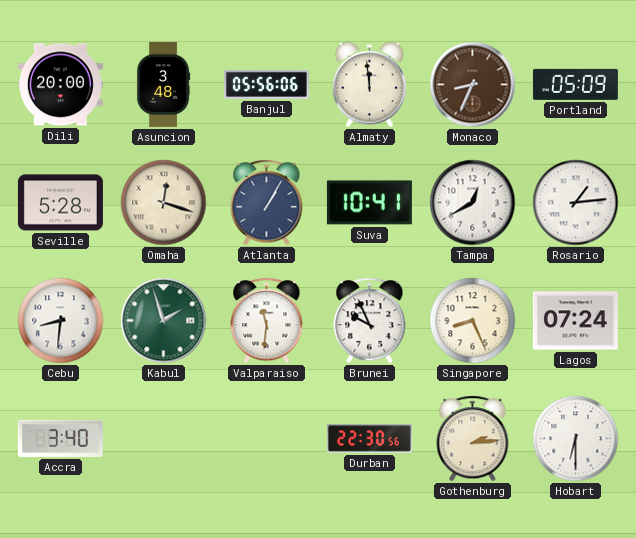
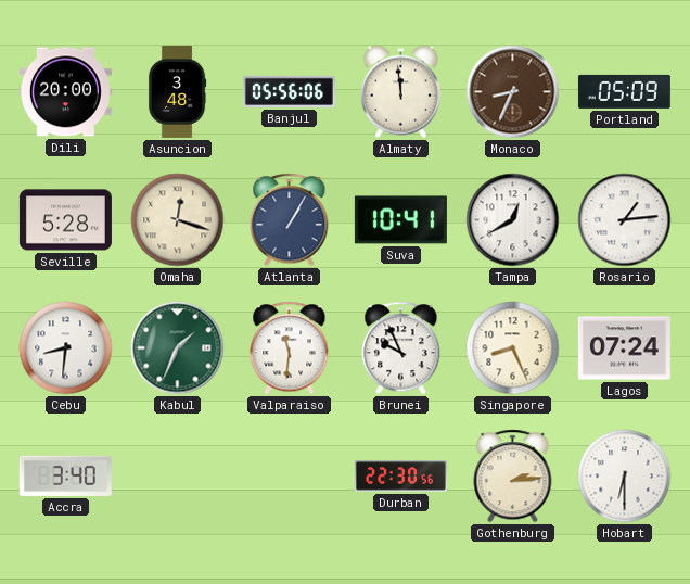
Kabul: 1:57 -> 1:34
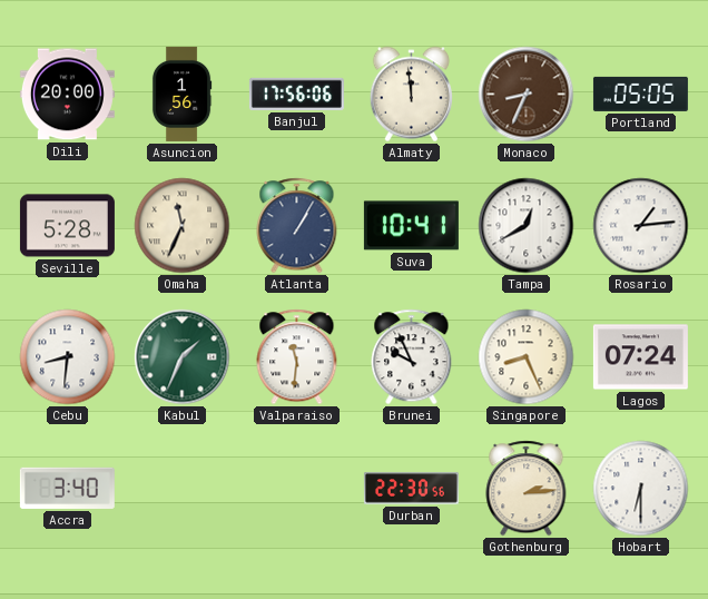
Asuncion: 3:48 -> 1:56
Banjul: 05:56 -> 17:56
Portland: 05:09 -> 05:05
Omaha: 12:18 -> 11:34
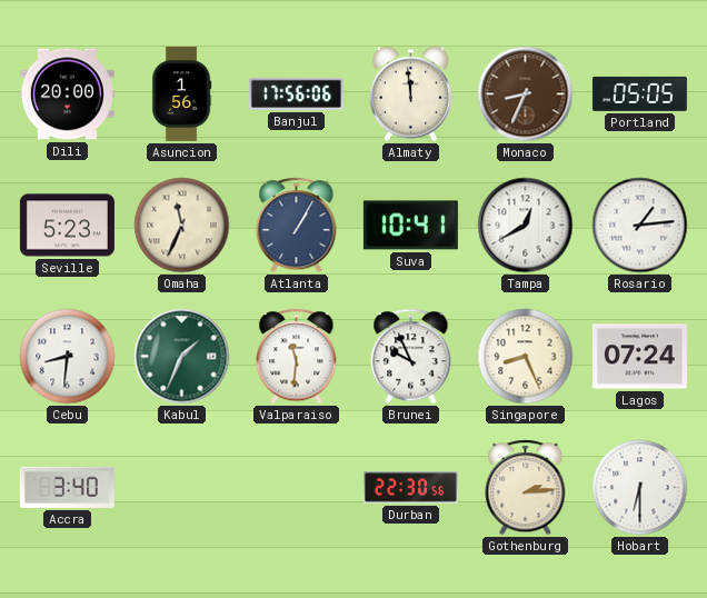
Seville: 5:28 -> 5:23
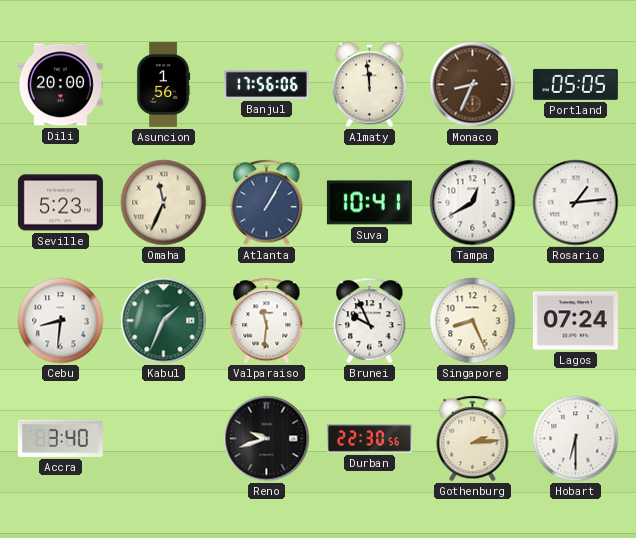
Reno: none -> 9:42
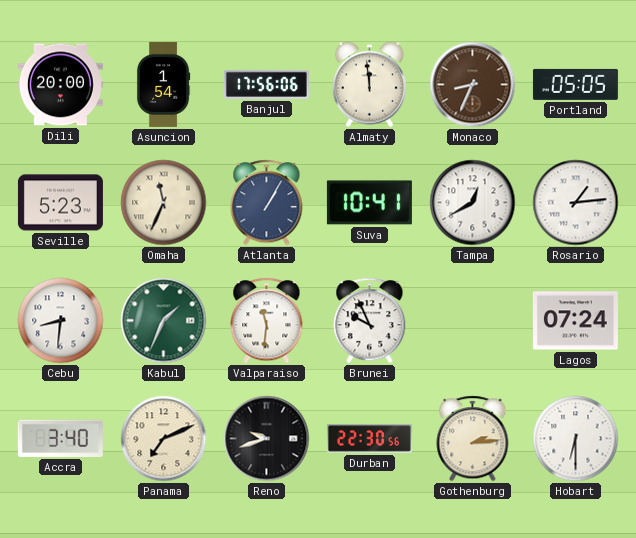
Asuncion: 1:56 -> 1:54
Singapore: 8:26 -> none
Panama: none -> 7:11
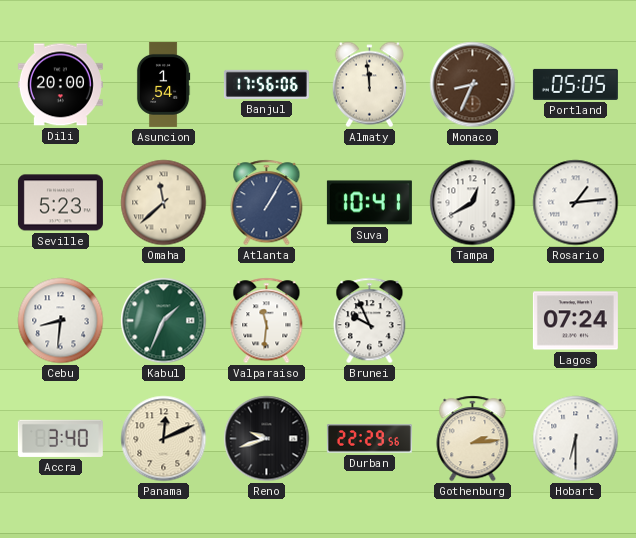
Omaha: 11:34 -> 11:38
Panama: 7:11 -> 12:11
Durban: 22:30 -> 22:29
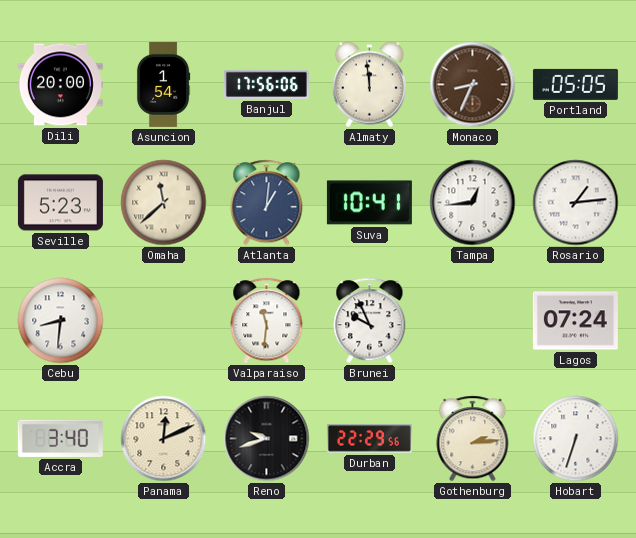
Atlanta: 1:05 -> 1:01
Tampa: 12:40 -> 12:44
Kabul: 1:34 -> none
Hobart: 6:30 -> 6:33
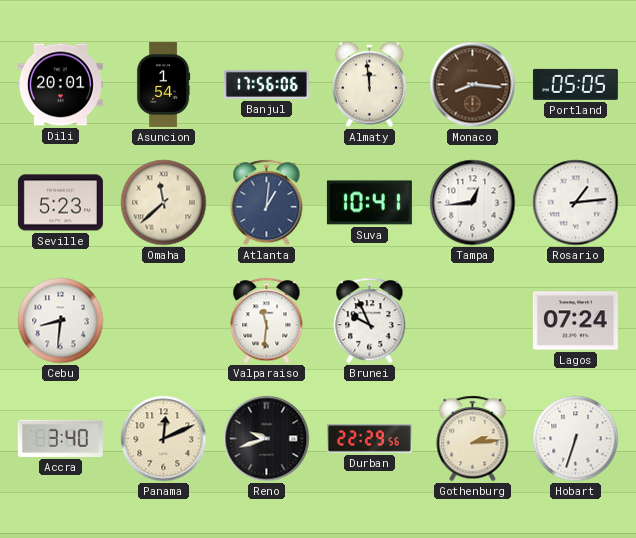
Dili: 20:00 -> 20:01
Monaco: 8:34 -> 8:16
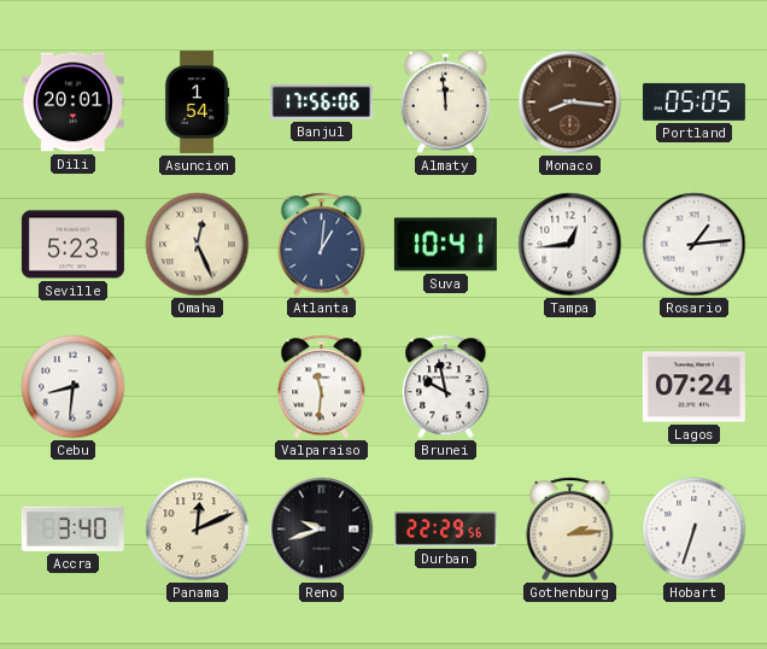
Omaha: 11:38 -> 12:26
Brunei: 9:56 -> 9:58
